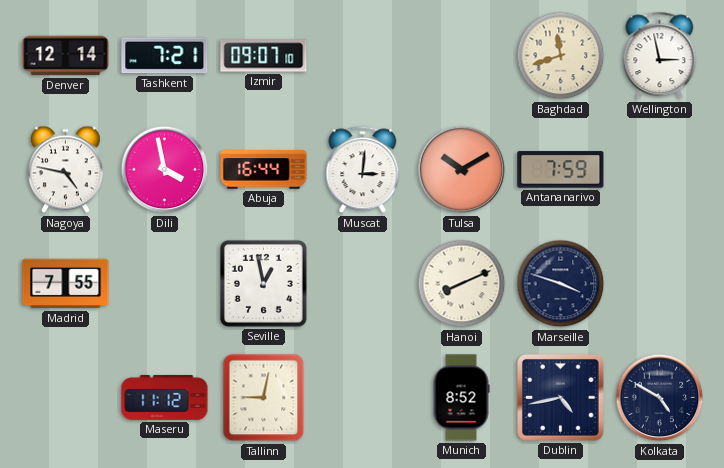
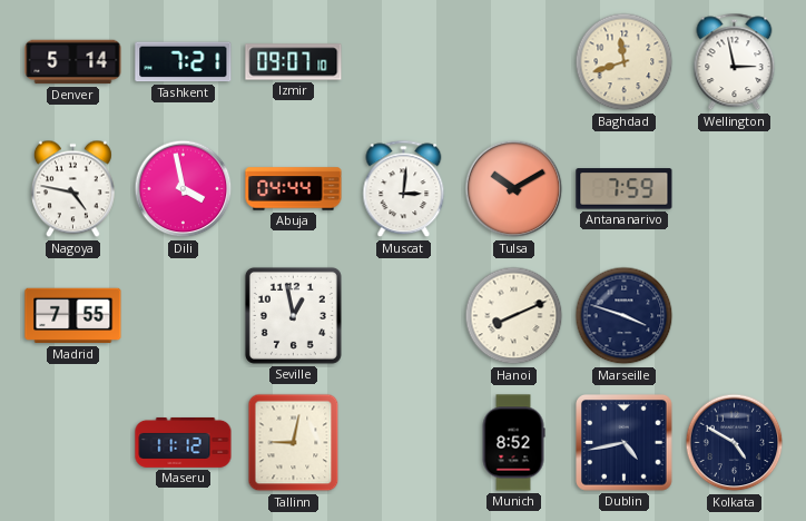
Denver: 12:14 -> 5:14
Abuja: 16:44 -> 04:44
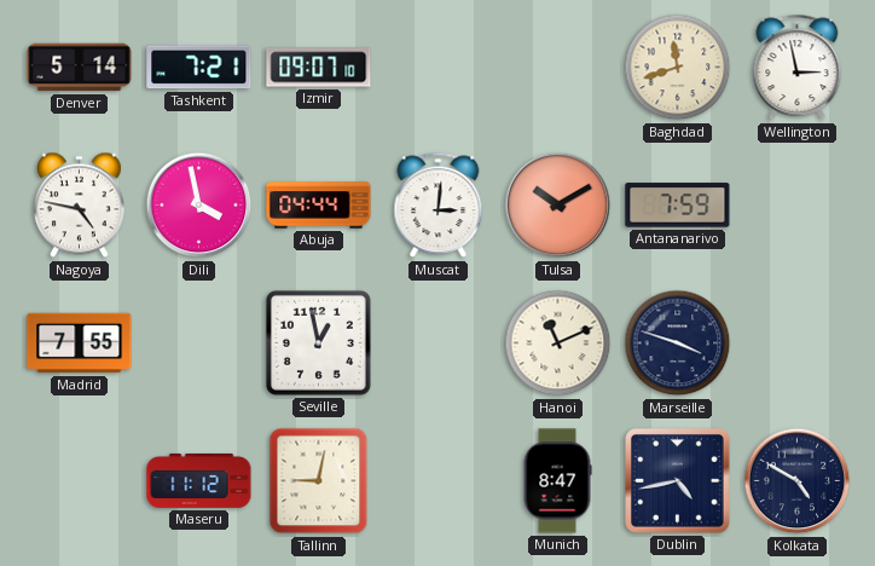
Hanoi: 8:11 -> 11:11
Munich: 8:52 -> 8:47
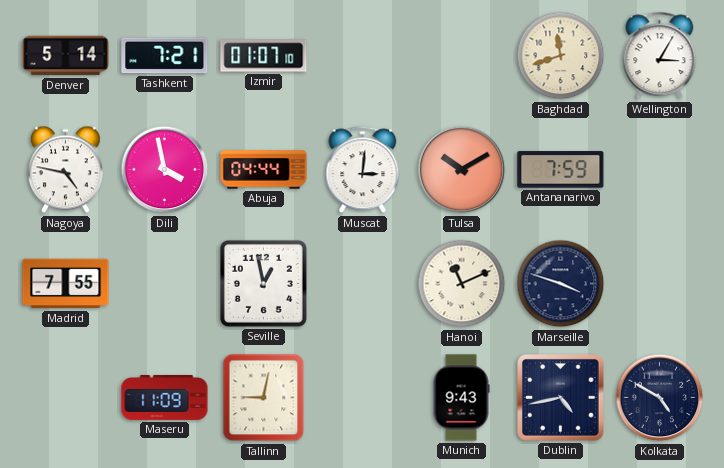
Izmir: 09:07 -> 01:07
Wellington: 2:58 -> 3:05
Maseru: 11:12 -> 11:09
Munich: 8:47 -> 9:43
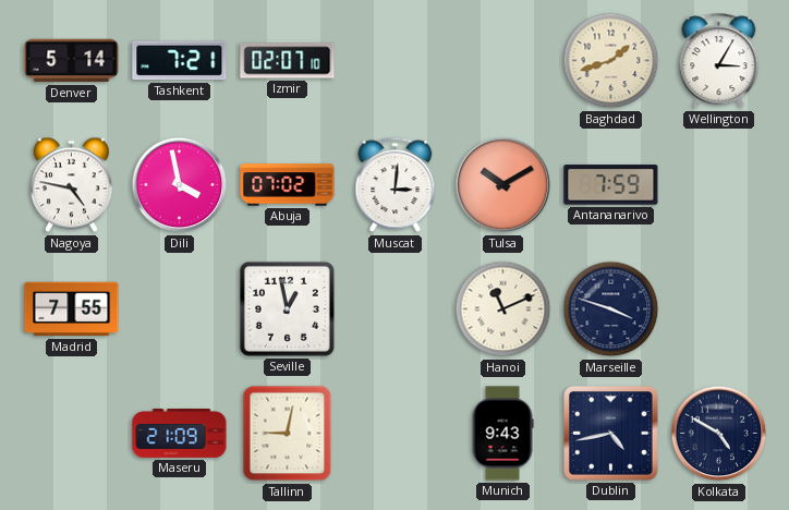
Izmir: 01:07 -> 02:07
Baghdad: 11:42 -> 1:42
Abuja: 04:44 -> 07:02
Maseru: 11:09 -> 21:09
